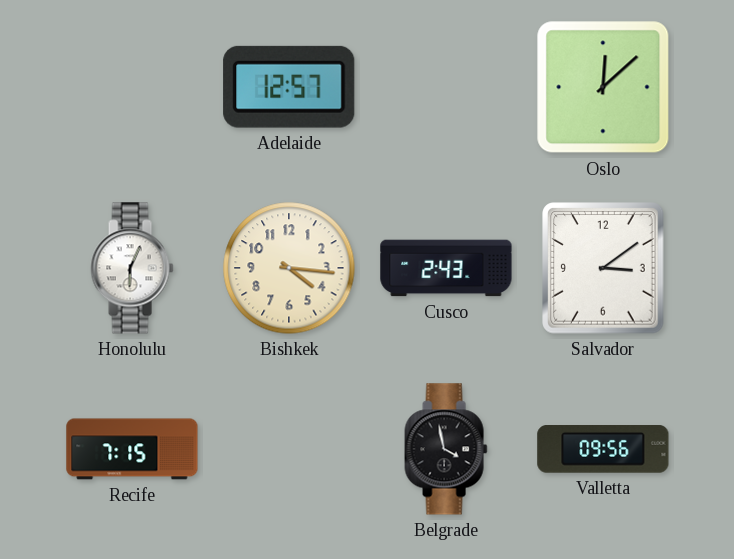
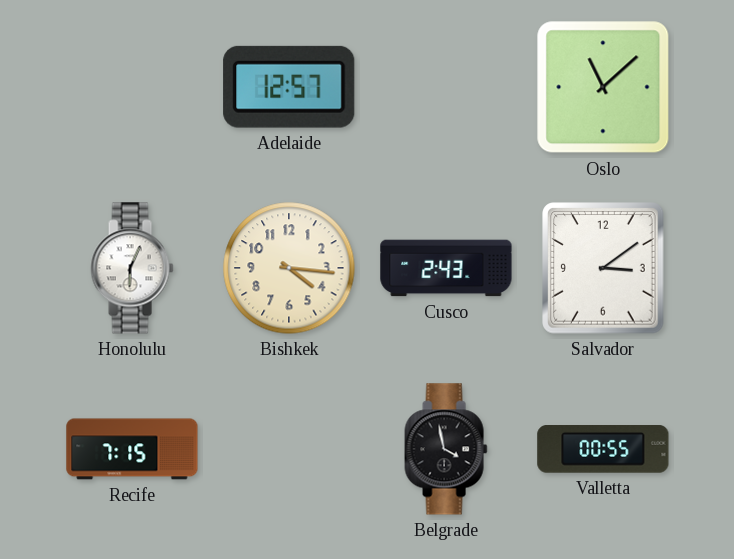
Oslo: 12:08 -> 11:08
Valletta: 09:56 -> 00:55
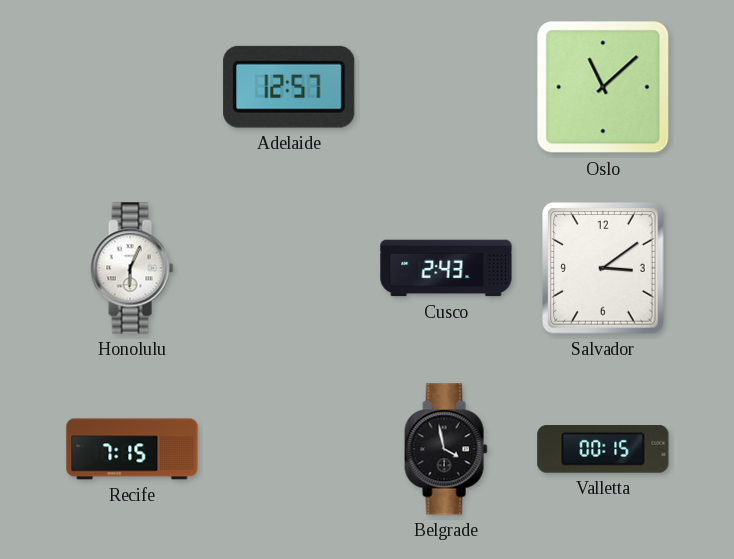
Bishkek: 4:16 -> none
Valletta: 00:55 -> 00:15
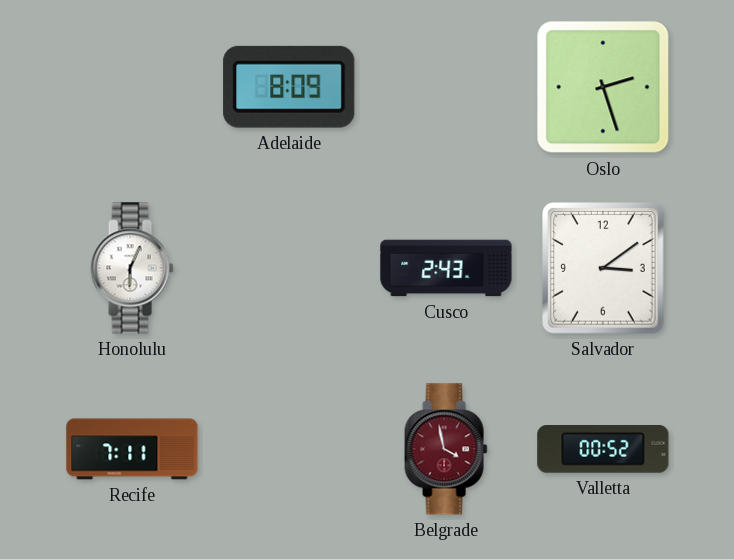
Adelaide: 12:57 -> 8:09
Oslo: 11:08 -> 2:27
Recife: 7:15 -> 7:11
Belgrade dial: black -> burgundy
Valletta: 00:15 -> 00:52
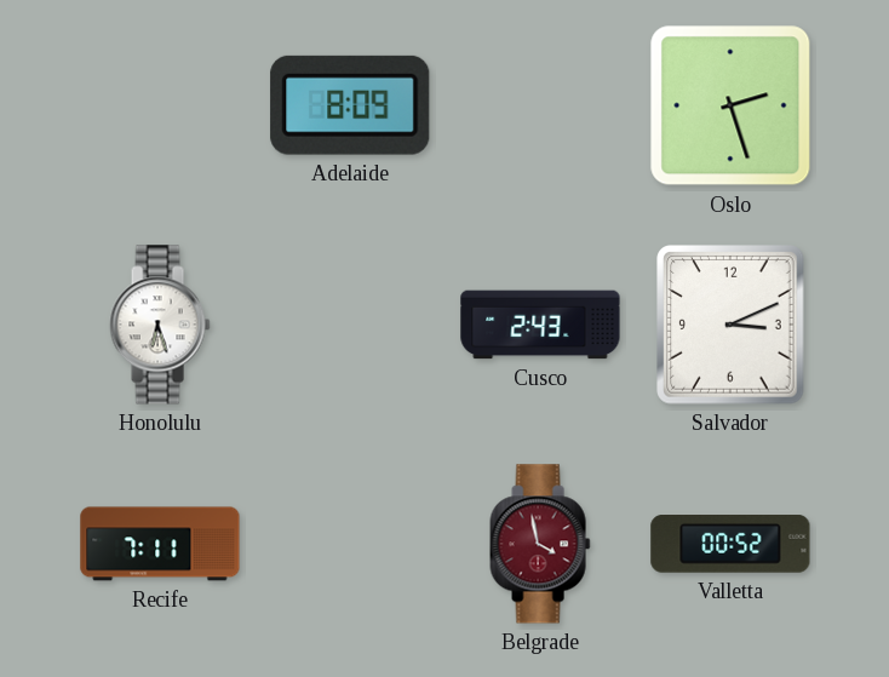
Honolulu: 6:04 -> 6:27
Salvador: 3:09 -> 3:11
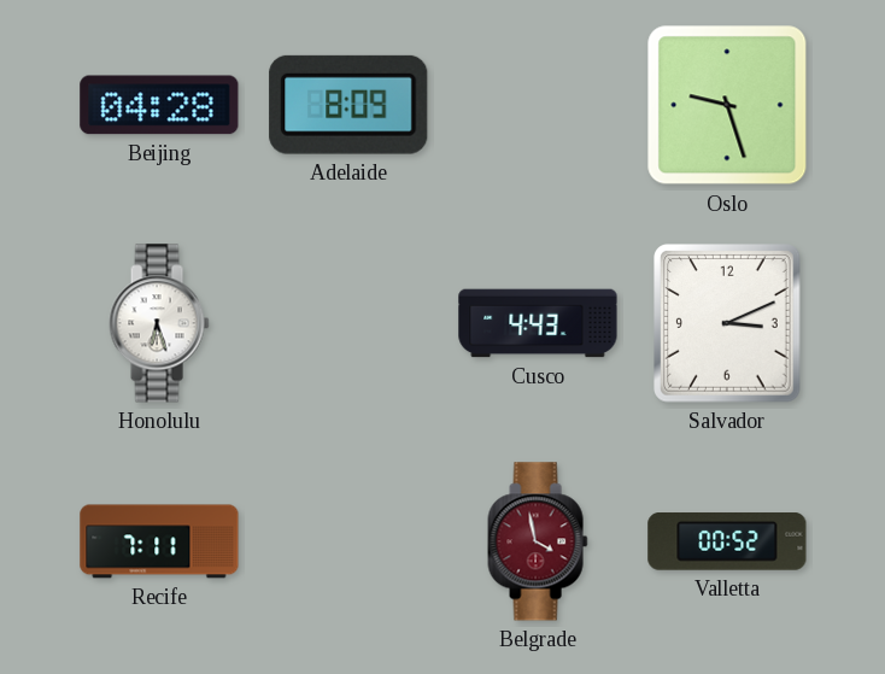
Beijing: none -> 04:28
Oslo: 2:27 -> 9:27
Cusco: 2:43 -> 4:43
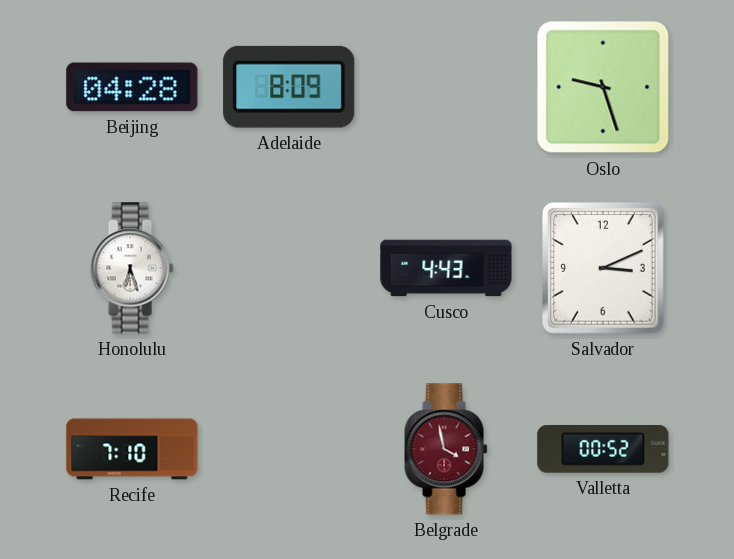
Recife: 7:11 -> 7:10
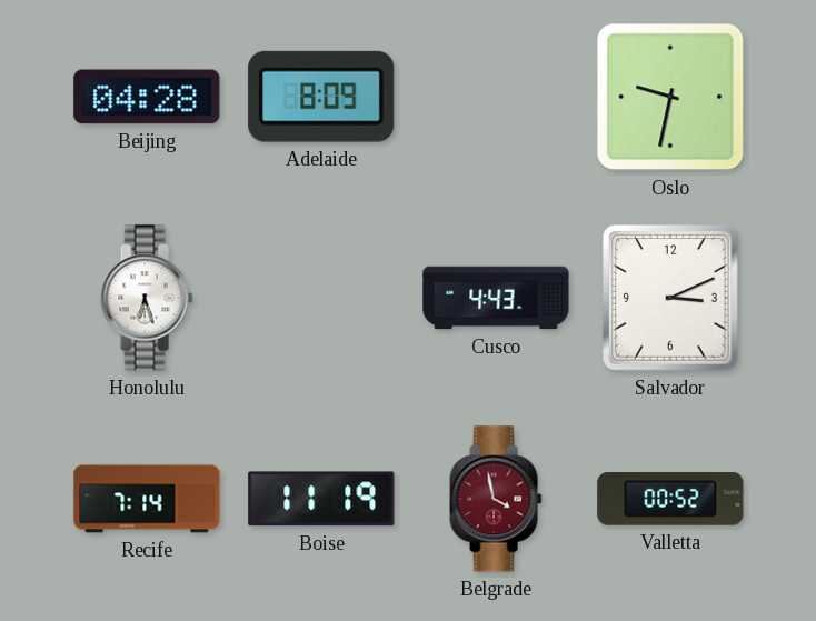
Oslo: 9:27 -> 9:32
Recife: 7:10 -> 7:14
Boise: none -> 11:19
